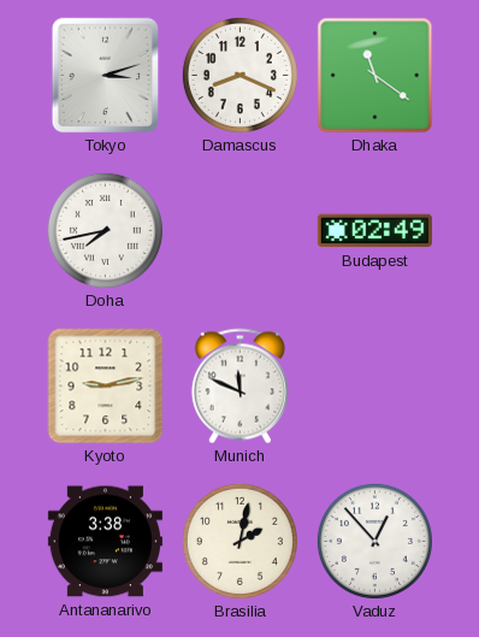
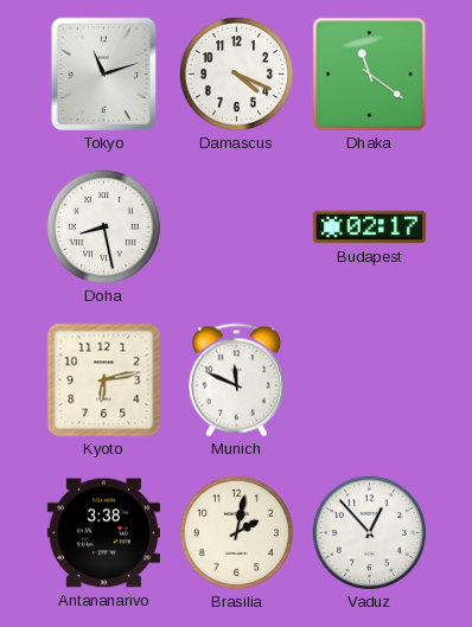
Tokyo: 3:12 -> 11:12
Damascus: 8:19 -> 4:19
Doha: 7:43 -> 8:28
Budapest: 02:49 -> 02:17
Kyoto: 9:13 -> 6:13
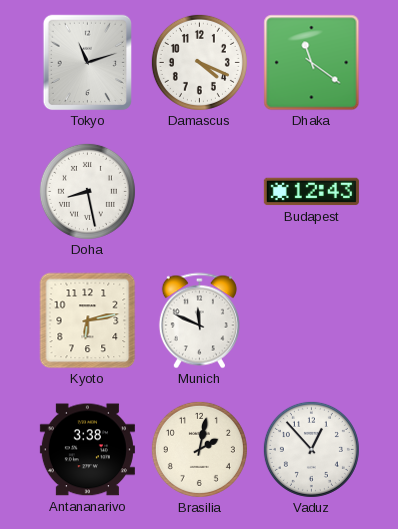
Budapest: 02:17 -> 12:43
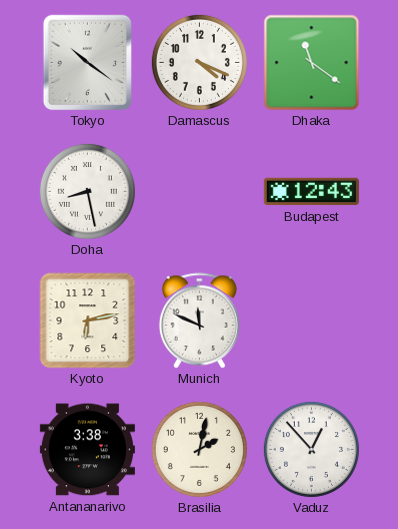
Tokyo: 11:12 -> 10:21
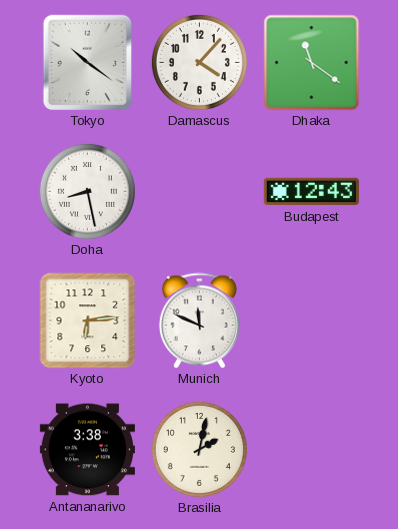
Damascus: 4:19 -> 4:07
Kyoto: 6:13 -> 6:14
Vaduz: 12:53 -> none
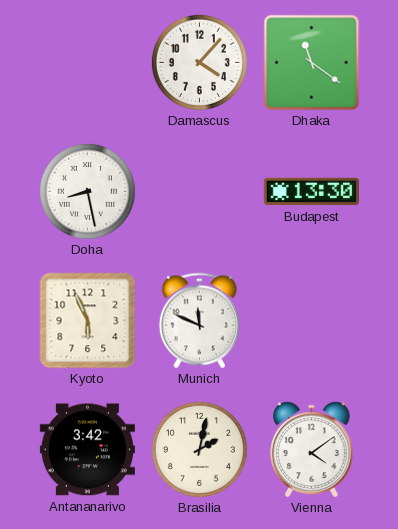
Tokyo: 10:21 -> none
Budapest: 12:43 -> 13:30
Kyoto: 6:14 -> 5:56
Antananarivo: 3:38 -> 3:42
Vienna: none -> 4:09
